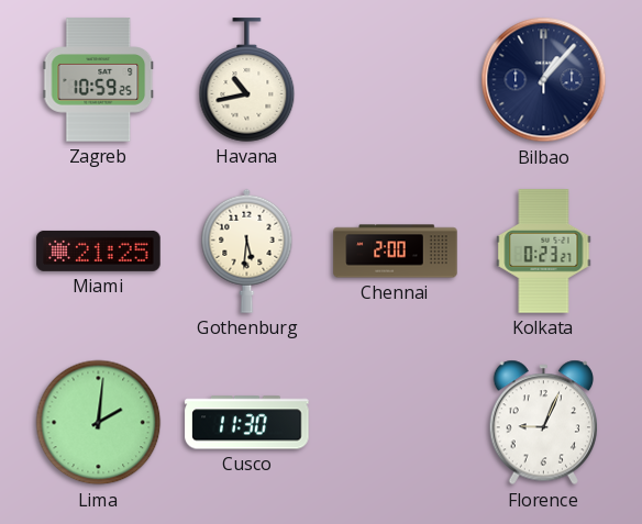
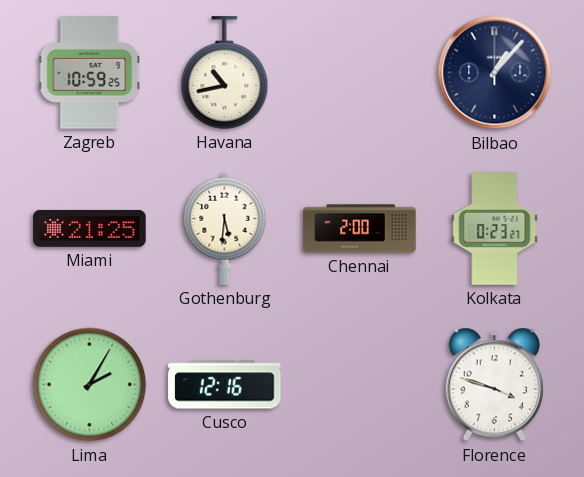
Lima: 2:01 -> 2:05
Cusco: 11:30 -> 12:16
Florence: 9:04 -> 3:48
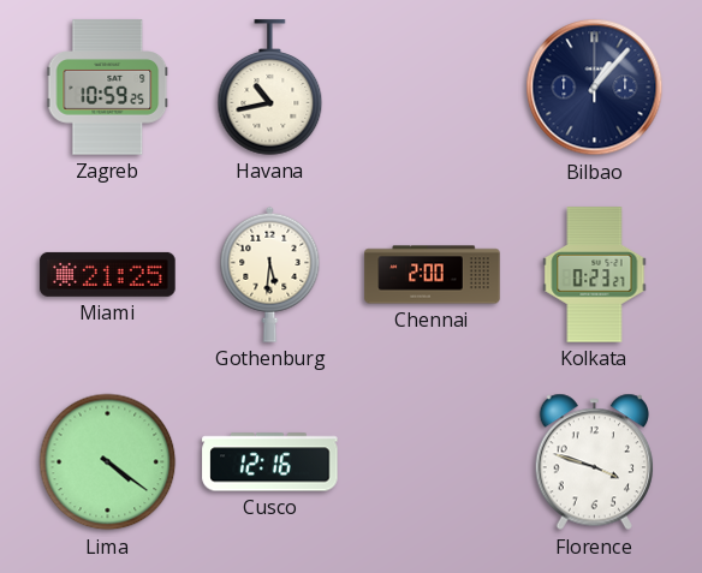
Lima: 2:05 -> 4:21
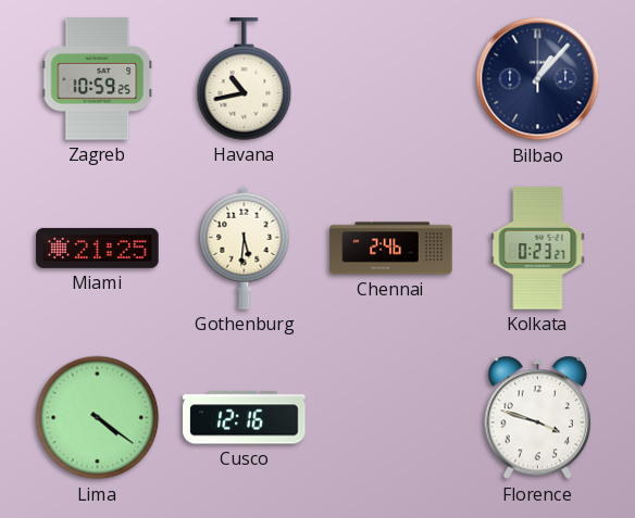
Chennai: 2:00 -> 2:46
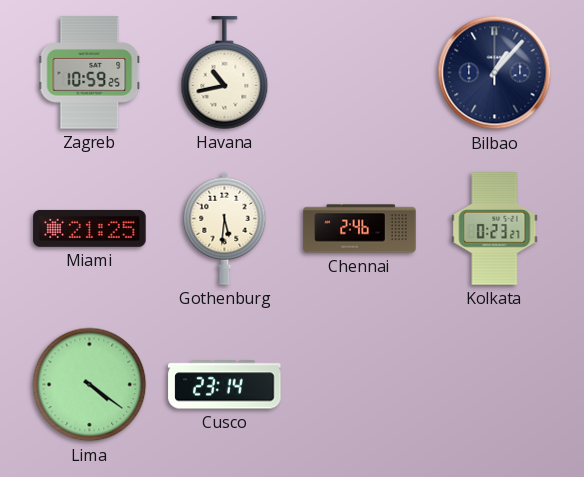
Cusco: 12:16 -> 23:14
Florence: 3:48 -> none
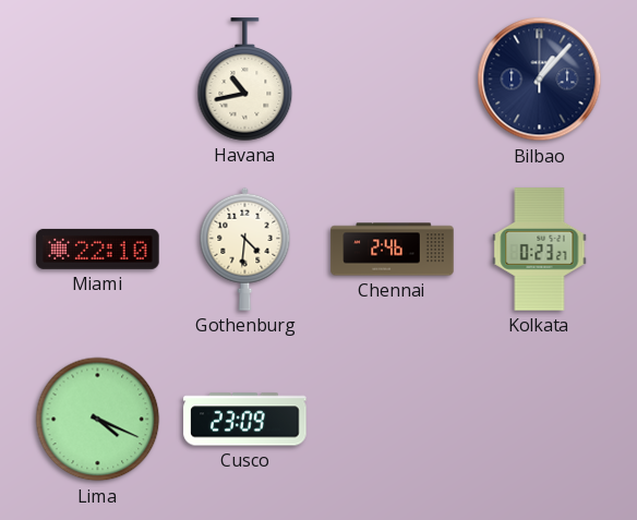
Zagreb: 10:59 -> none
Miami: 21:25 -> 22:10
Gothenburg: 5:31 -> 4:31
Lima: 4:21 -> 4:19
Cusco: 23:14 -> 23:09
